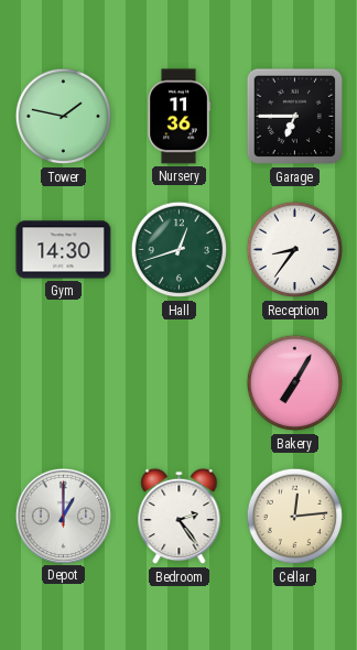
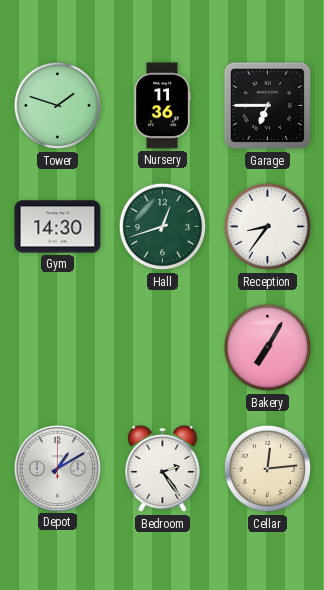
Tower: 1:47 -> 1:48
Depot: 1:00 -> 1:10
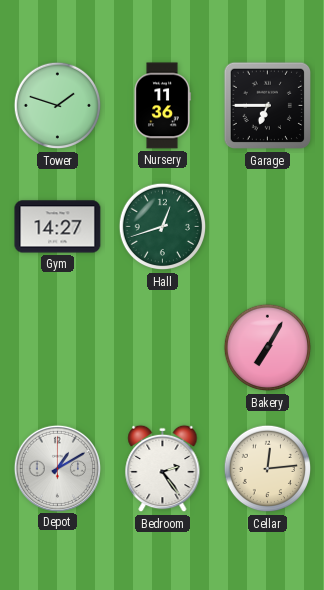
Gym: 14:30 -> 14:27
Reception: 8:36 -> none
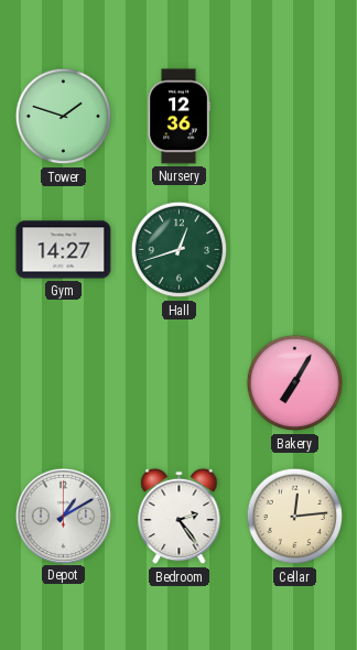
Nursery: 11:36 -> 12:36
Garage: 6:45 -> none
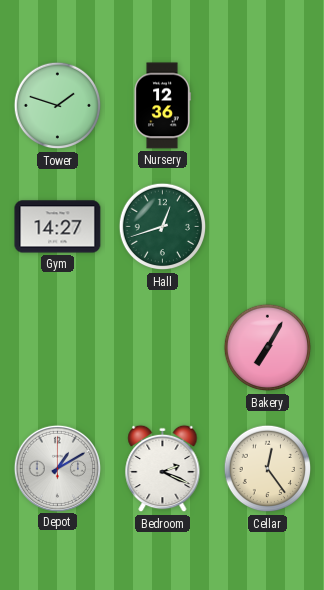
Bedroom: 2:24 -> 2:19
Cellar: 12:14 -> 12:24
